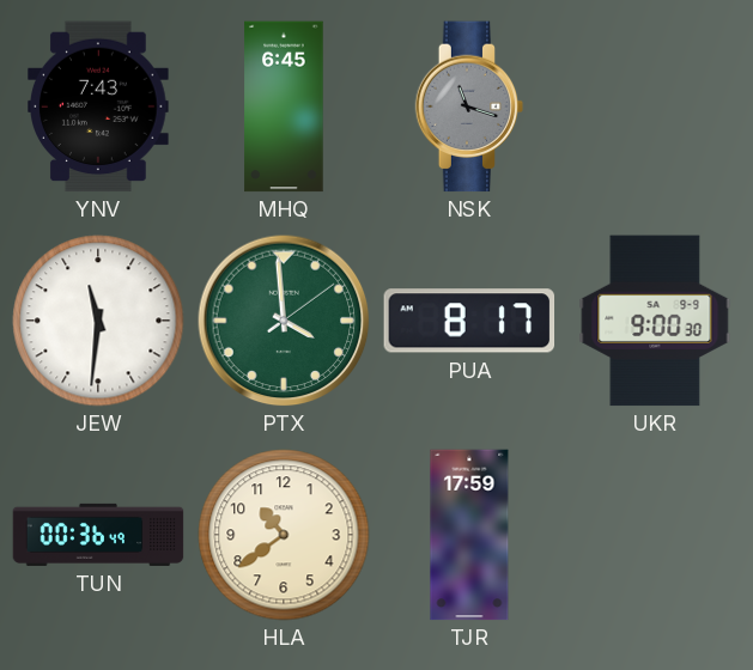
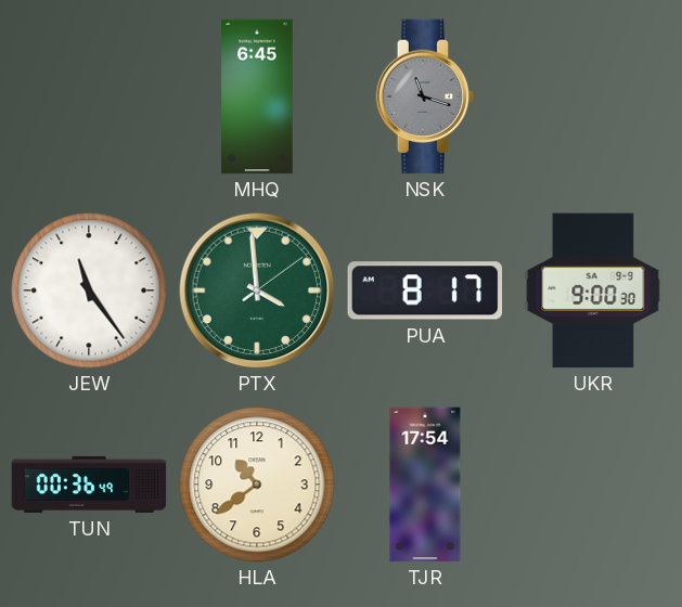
YNV: 7:43 -> none
JEW: 11:31 -> 11:24
TJR: 17:59 -> 17:54
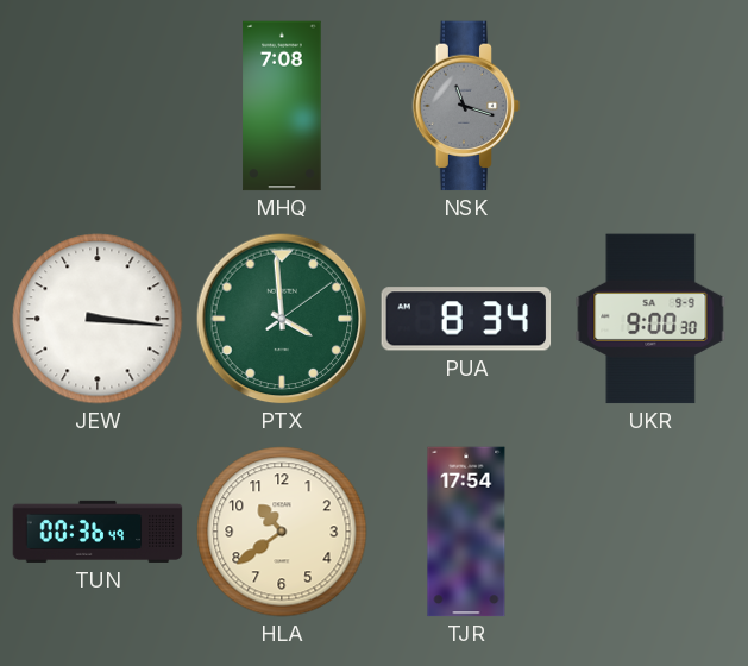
MHQ: 6:45 -> 7:08
JEW: 11:24 -> 3:16
PUA: 8:17 -> 8:34
